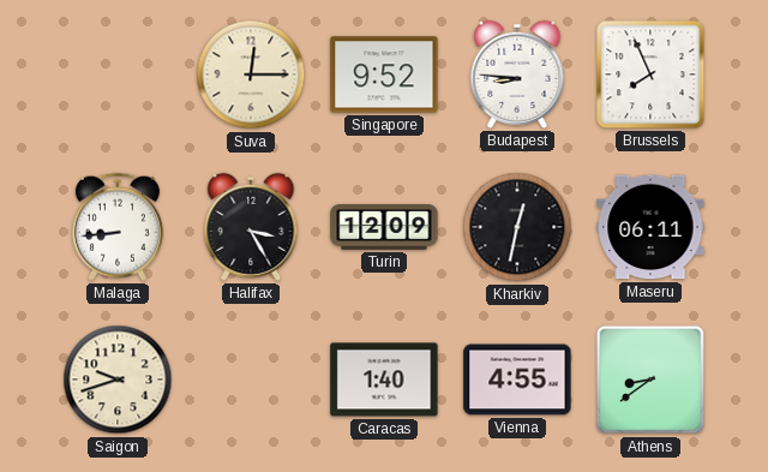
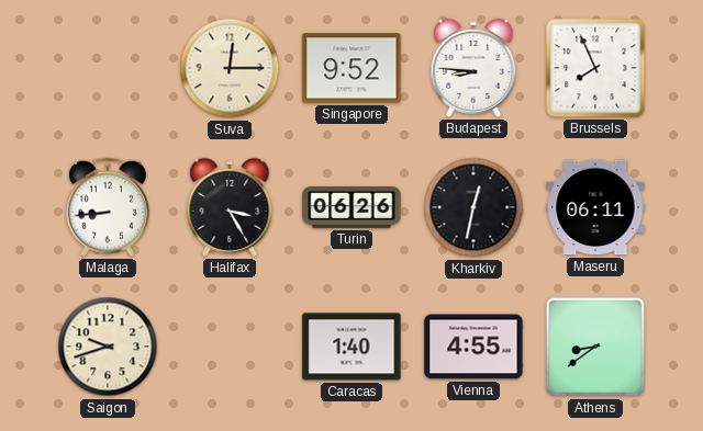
Turin: 12:09 -> 06:26
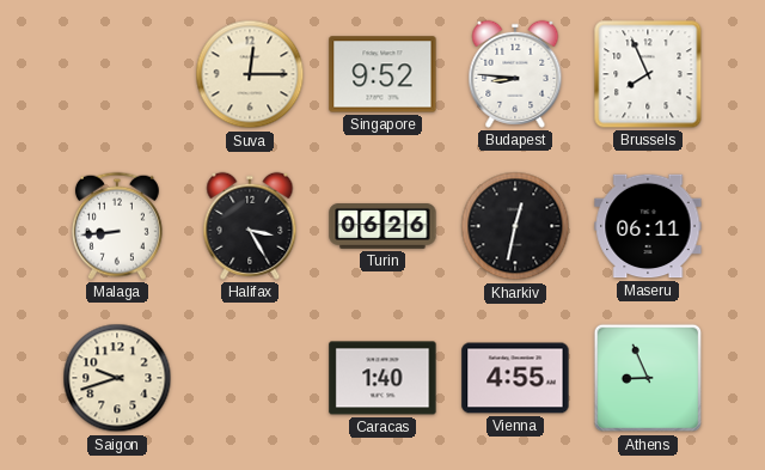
Athens: 8:39 -> 8:56
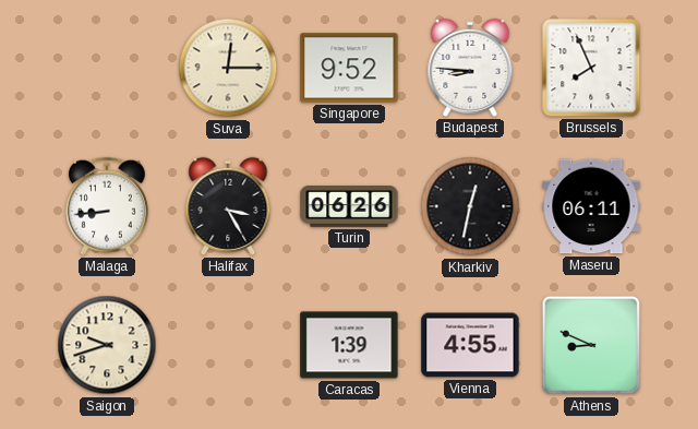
Caracas: 1:40 -> 1:39
Athens: 8:56 -> 8:49
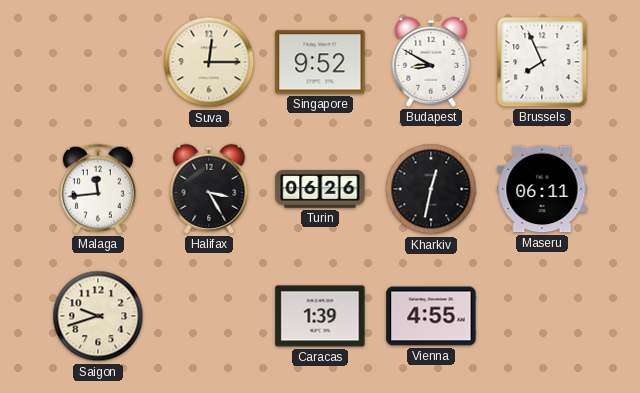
Budapest: 8:46 -> 8:50
Malaga: 8:44 -> 11:44
Athens: 8:49 -> none
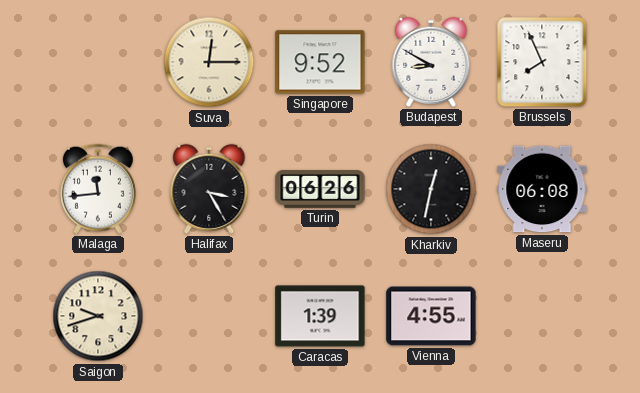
Maseru: 06:11 -> 06:08
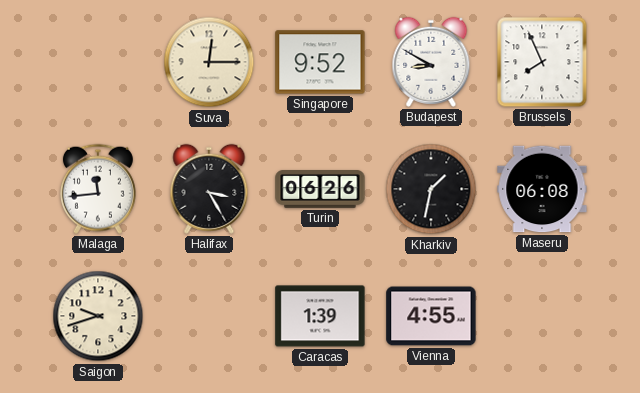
Kharkiv: 12:32 -> 1:32
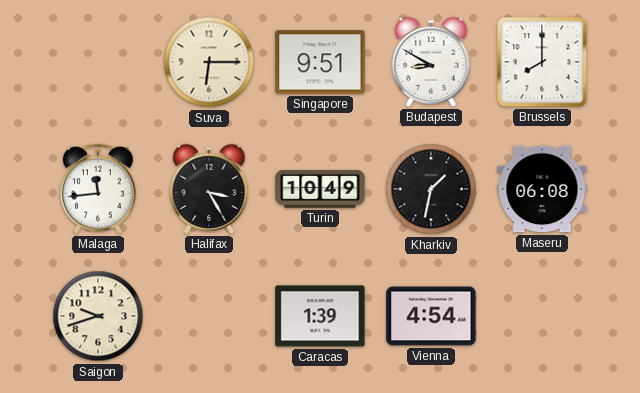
Suva: 12:15 -> 6:15
Singapore: 9:52 -> 9:51
Brussels: 7:56 -> 8:00
Turin: 06:26 -> 10:49
Vienna: 4:55 -> 4:54
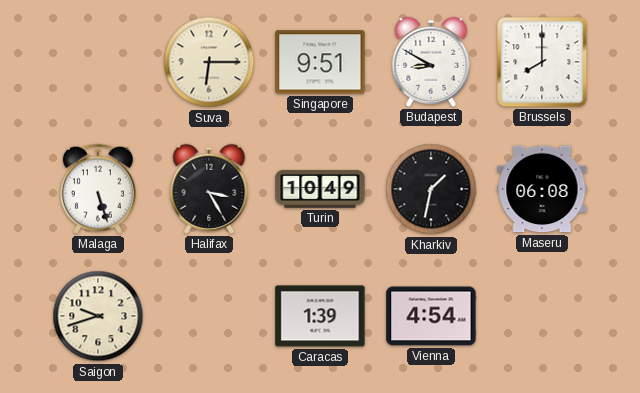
Malaga: 11:44 -> 5:27
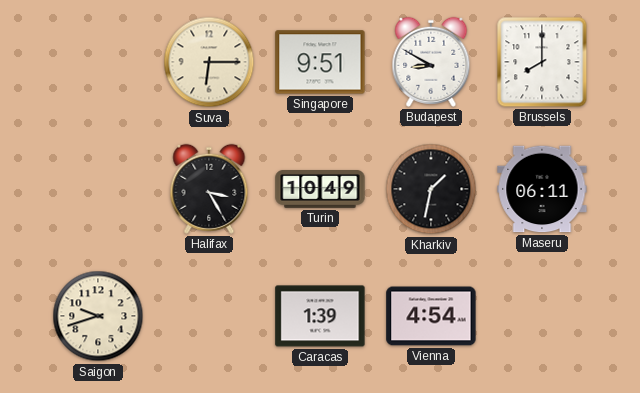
Malaga: 5:27 -> none
Maseru: 06:08 -> 06:11
